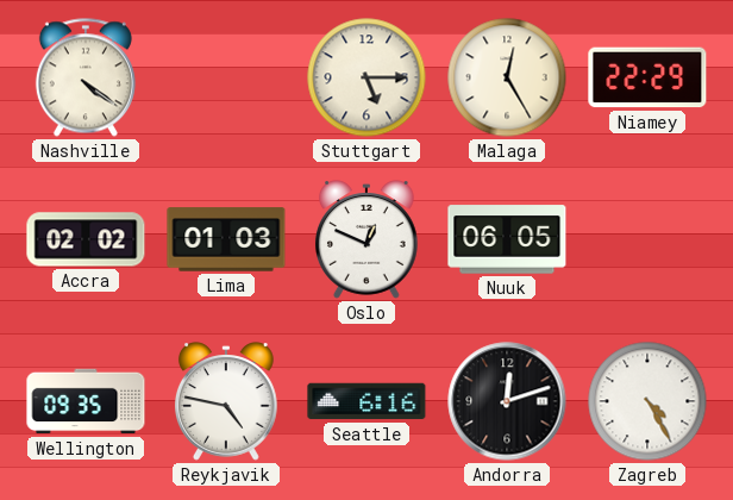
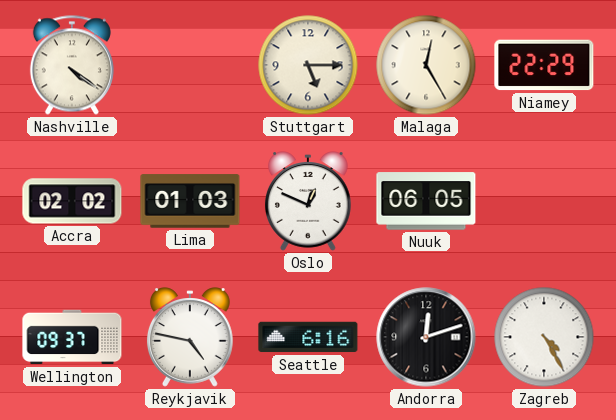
Wellington: 09:35 -> 09:37
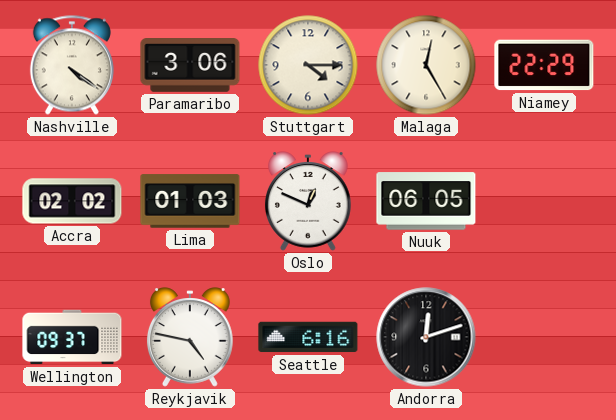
Paramaribo: none -> 3:06
Stuttgart: 5:15 -> 4:15
Zagreb: 4:25 -> none
